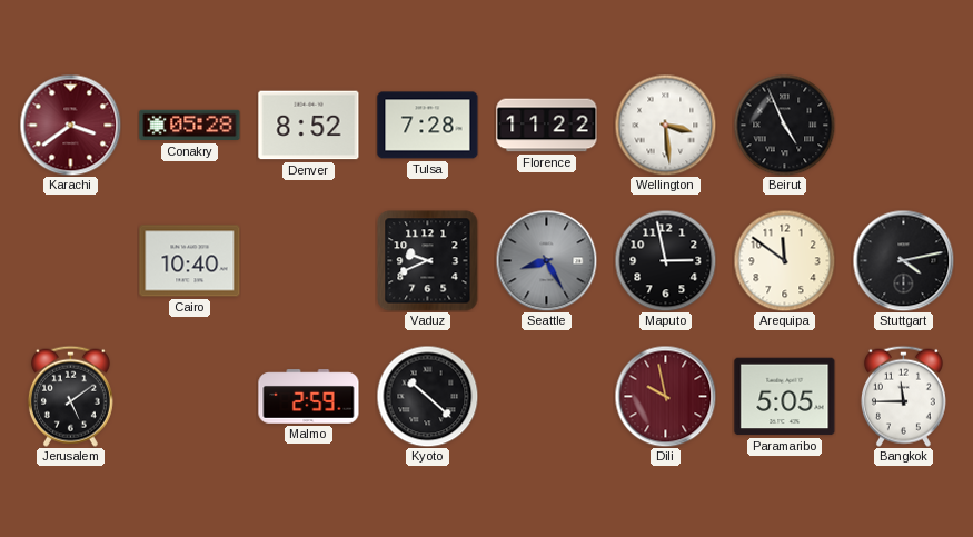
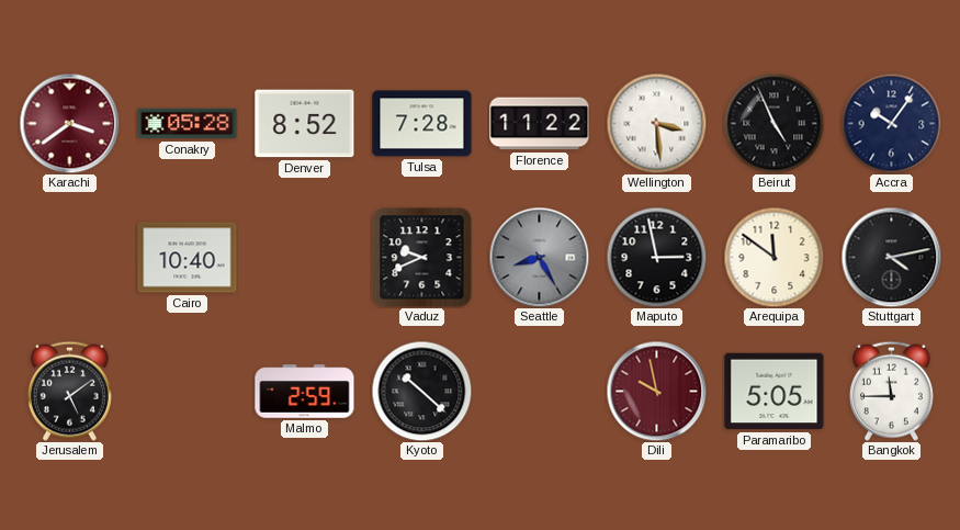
Accra: none -> 10:06
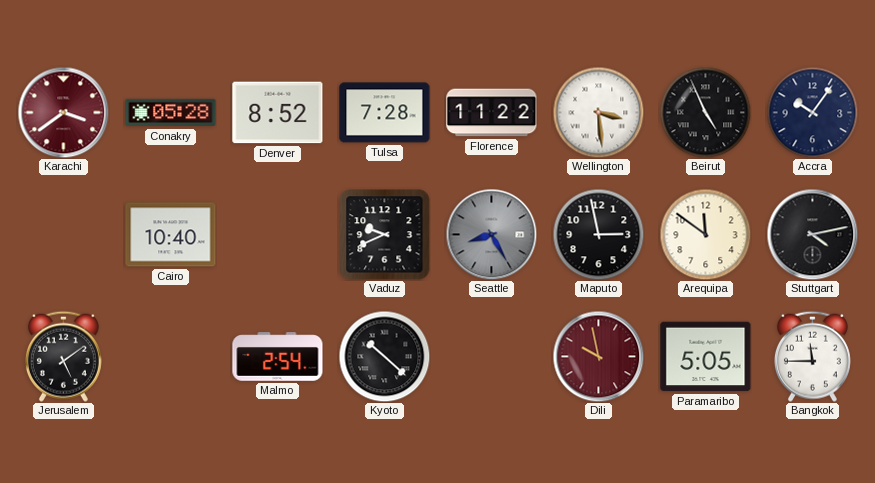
Malmo: 2:59 -> 2:54
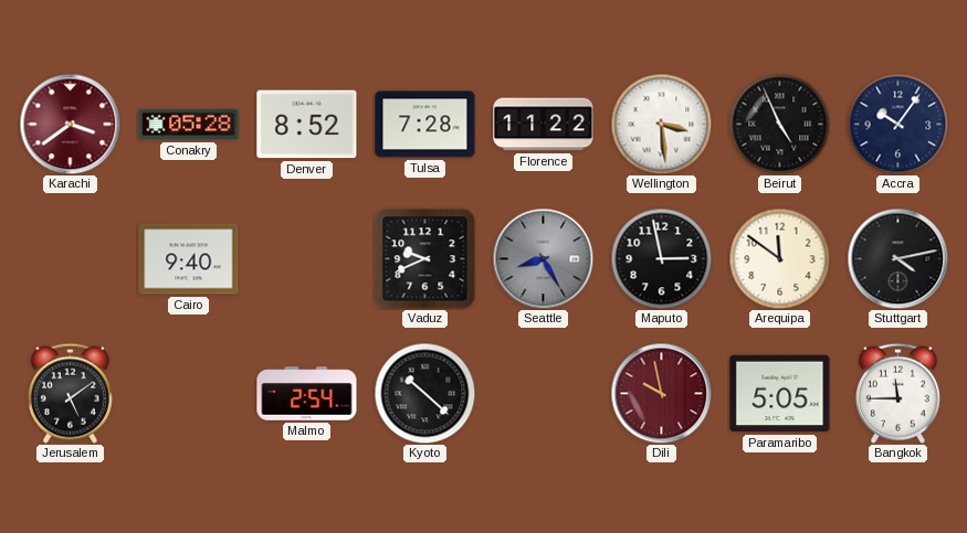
Cairo: 10:40 -> 9:40
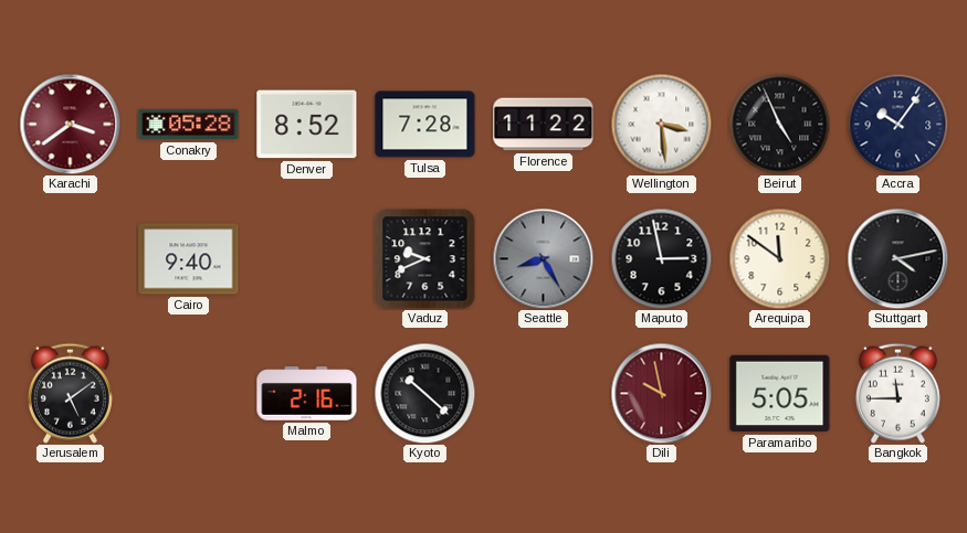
Malmo: 2:54 -> 2:16
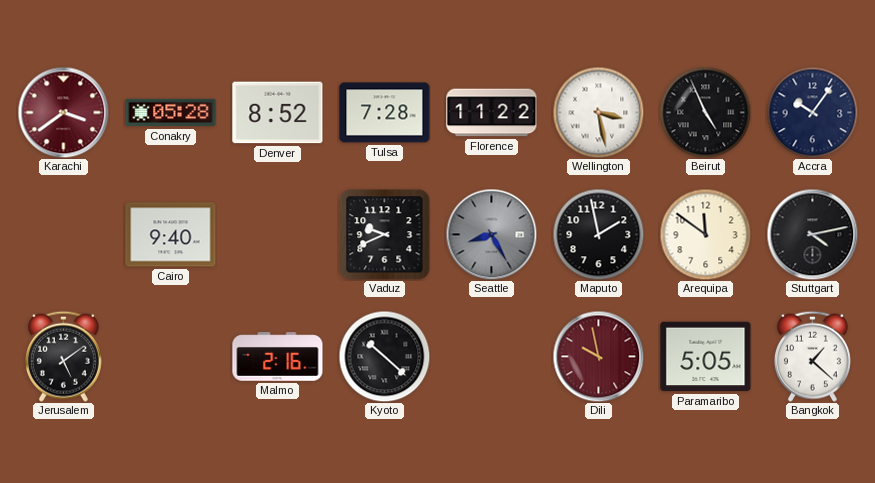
Wellington: 3:29 -> 3:28
Maputo: 2:58 -> 1:58
Bangkok: 11:45 -> 1:22
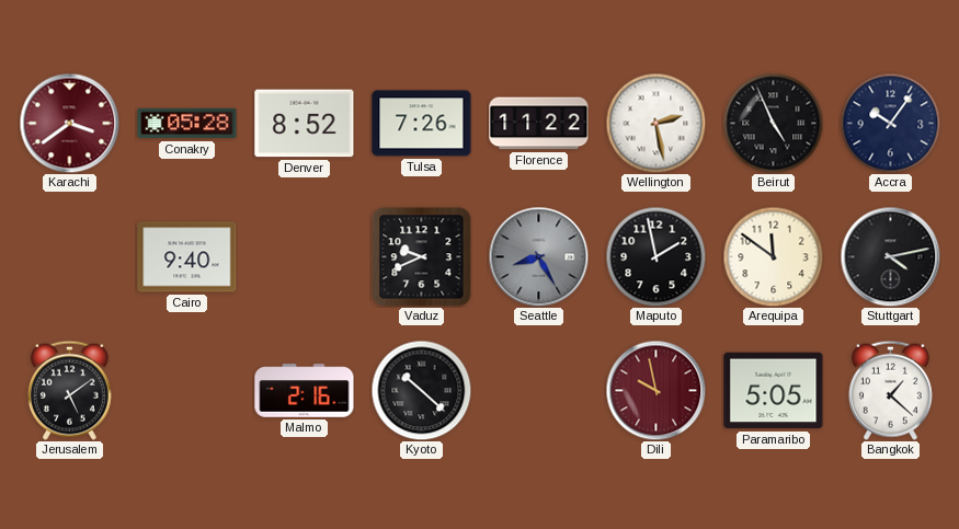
Tulsa: 7:28 -> 7:26
Wellington: 3:28 -> 2:28
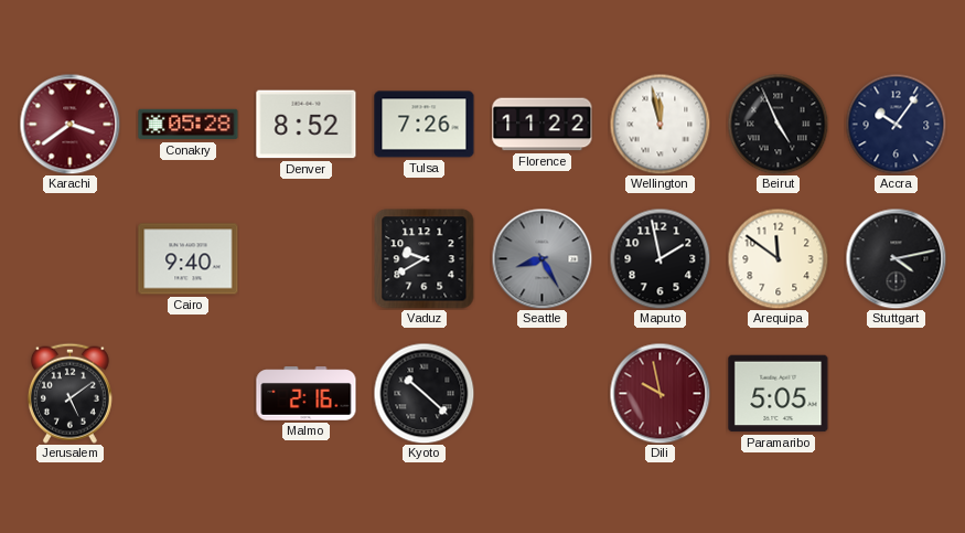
Wellington: 2:28 -> 11:58
Vaduz: 9:41 -> 9:40
Bangkok: 1:22 -> none
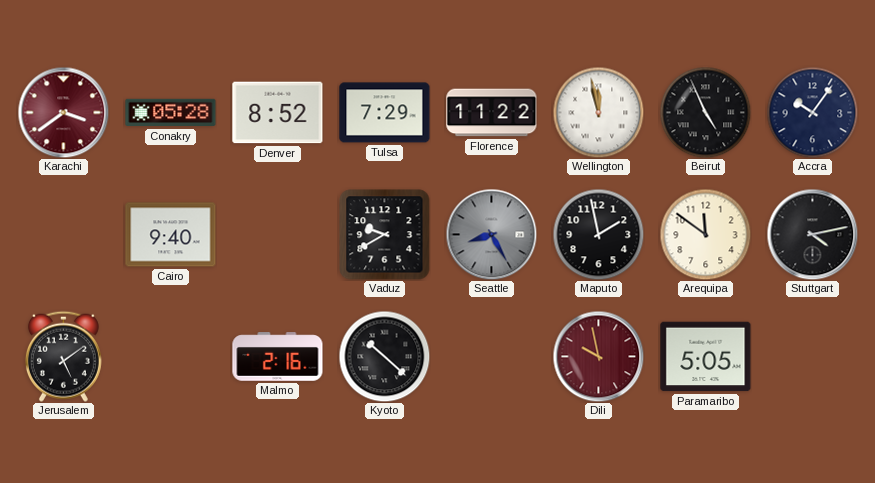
Tulsa: 7:26 -> 7:29
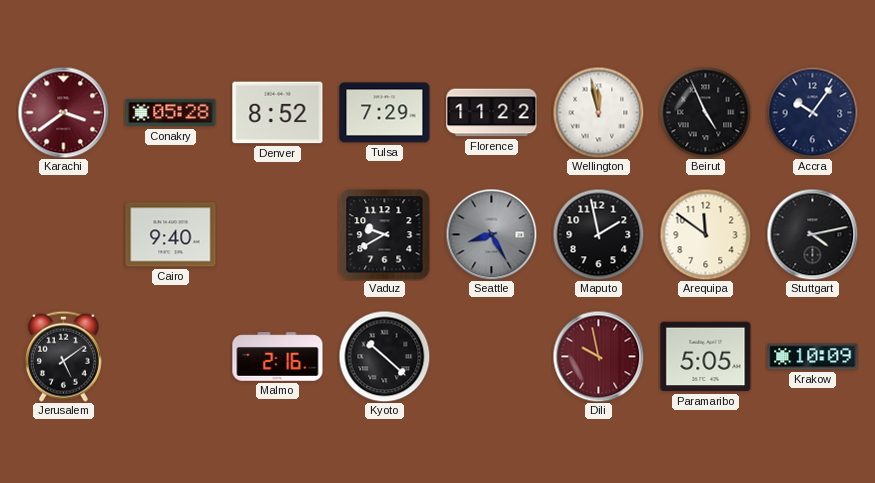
Krakow: none -> 10:09
